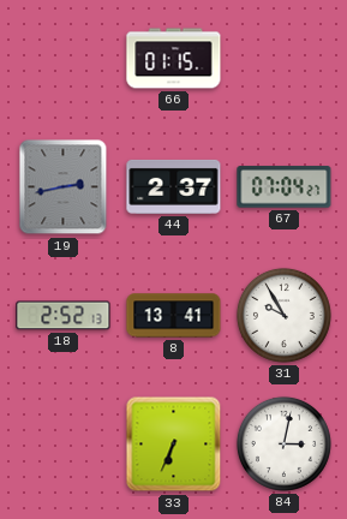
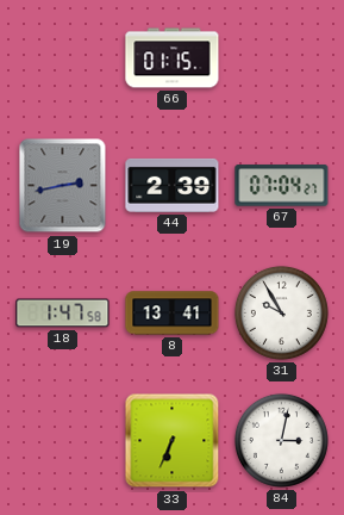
44: 2:37 -> 2:39
18: 2:52 -> 1:47
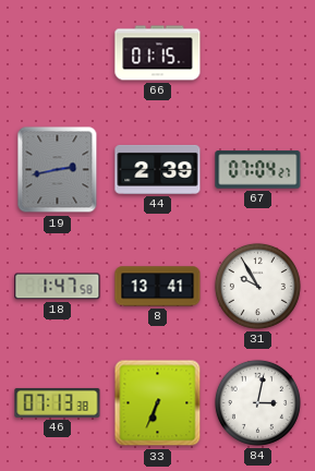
46: none -> 07:13
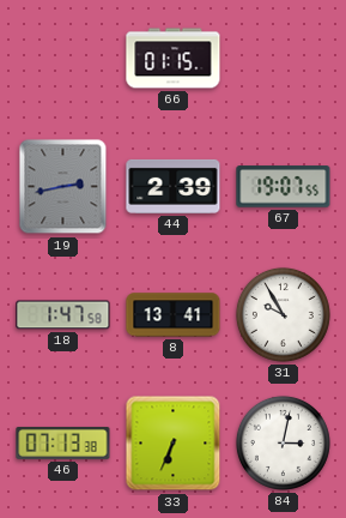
67: 07:04 -> 19:07
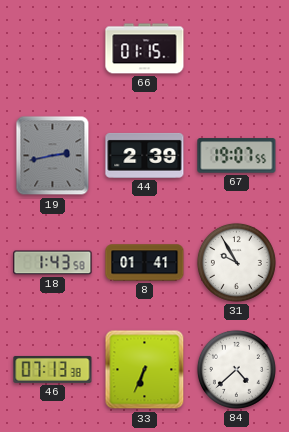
18: 1:47 -> 1:43
8: 13:41 -> 01:41
84: 3:02 -> 4:38
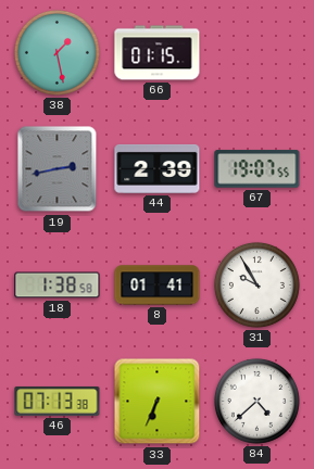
38: none -> 1:28
18: 1:43 -> 1:38
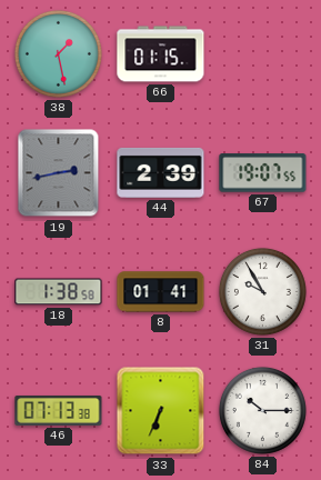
84: 4:38 -> 10:15
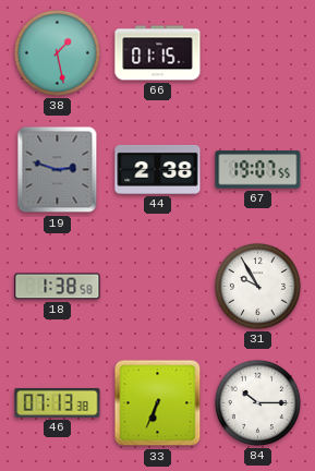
19: 2:43 -> 2:48
44: 2:39 -> 2:38
8: 01:41 -> none
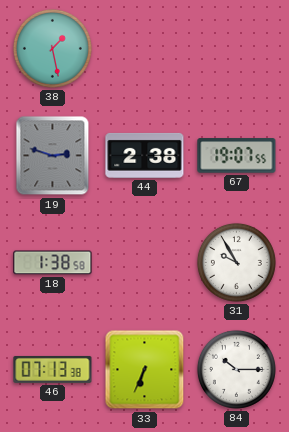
66: 01:15 -> none
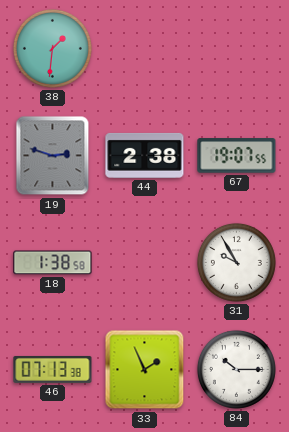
38: 1:28 -> 1:31
33: 6:34 -> 1:56
